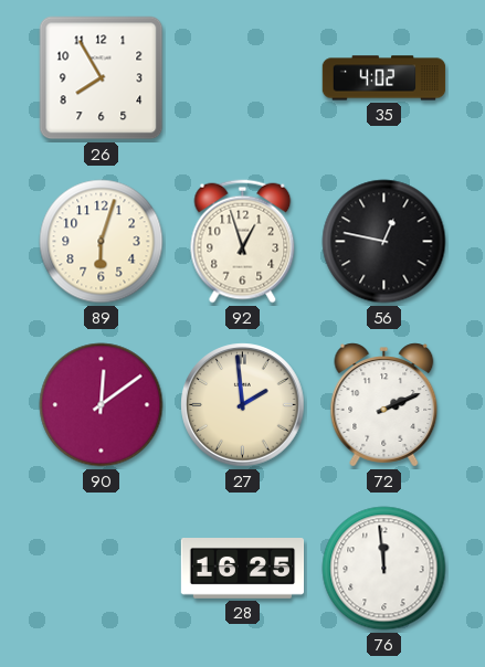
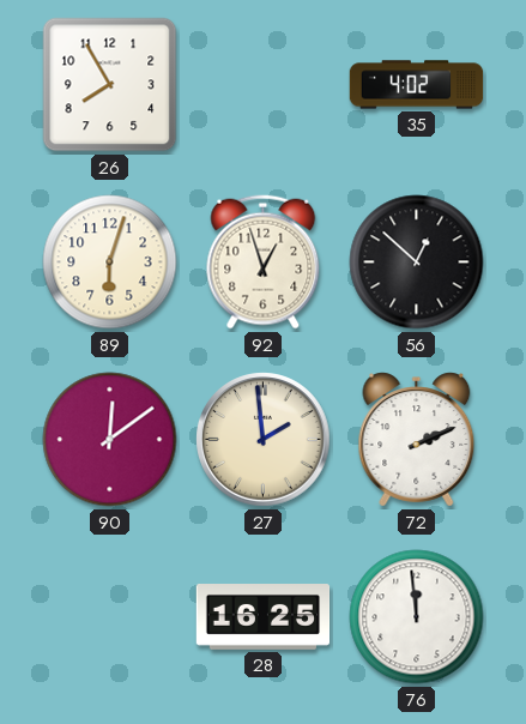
56: 12:47 -> 12:52
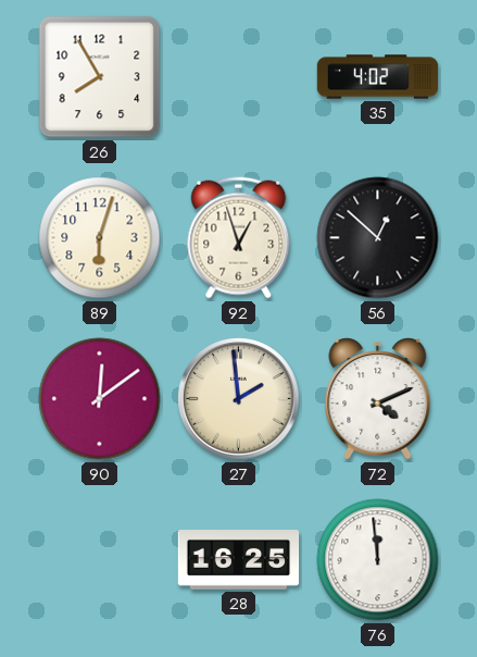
72: 2:11 -> 4:11
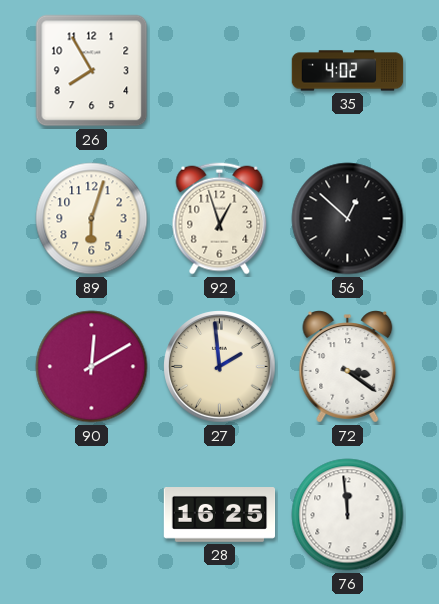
90: 12:09 -> 12:10
72: 4:11 -> 3:21
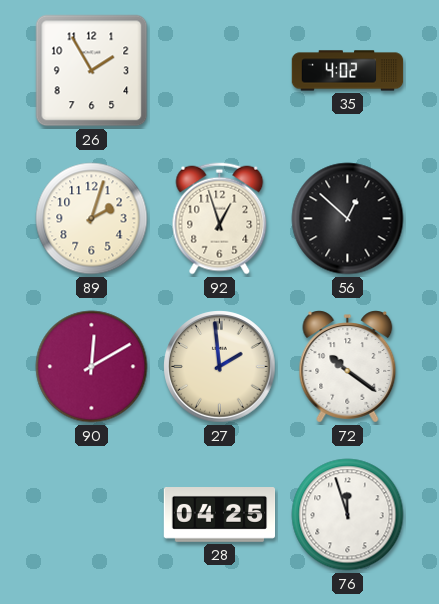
26: 7:55 -> 1:55
89: 6:03 -> 2:03
72: 3:21 -> 10:21
28: 16:25 -> 04:25
76: 11:59 -> 11:57
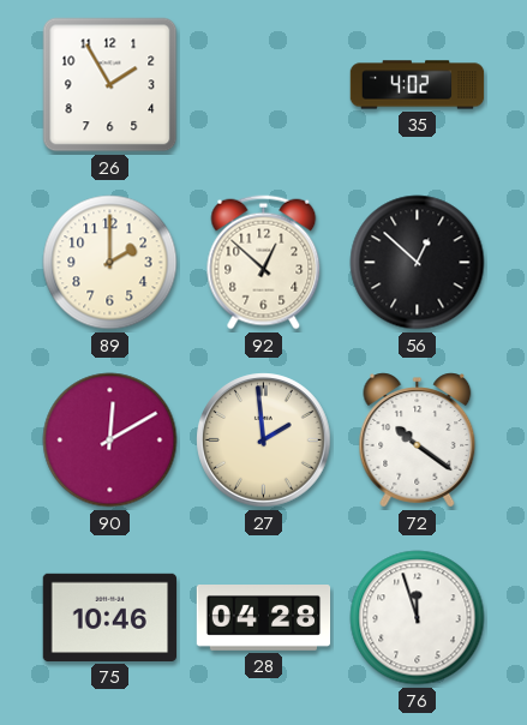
89: 2:03 -> 2:00
92: 12:57 -> 12:52
75: none -> 10:46
28: 04:25 -> 04:28
